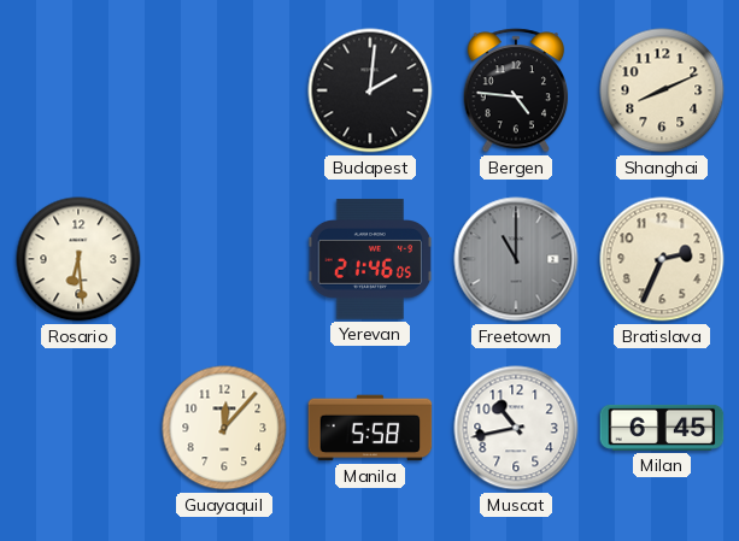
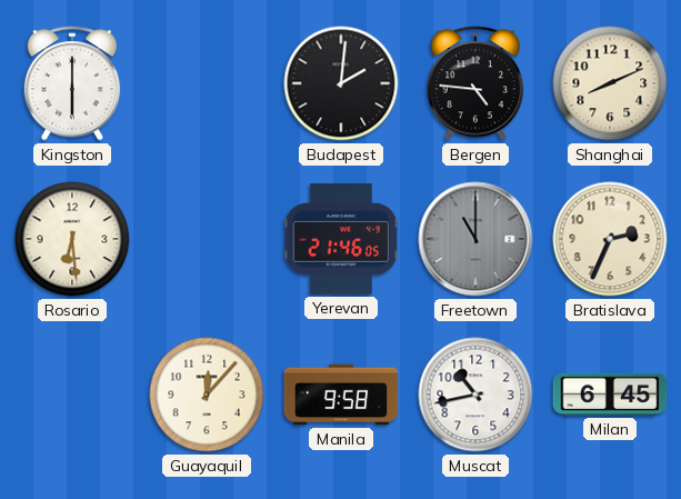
Kingston: none -> 6:00
Manila: 5:58 -> 9:58
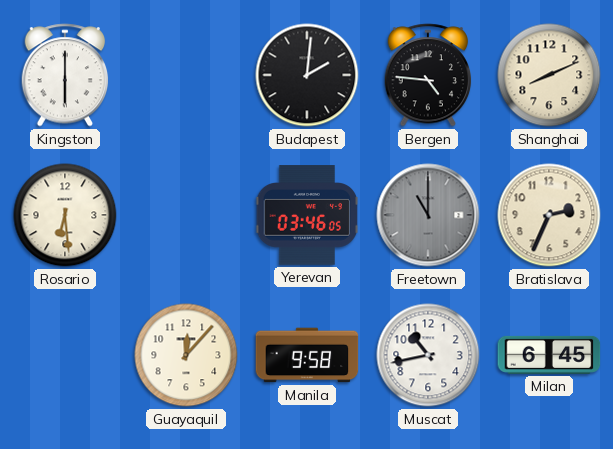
Yerevan: 21:46 -> 03:46
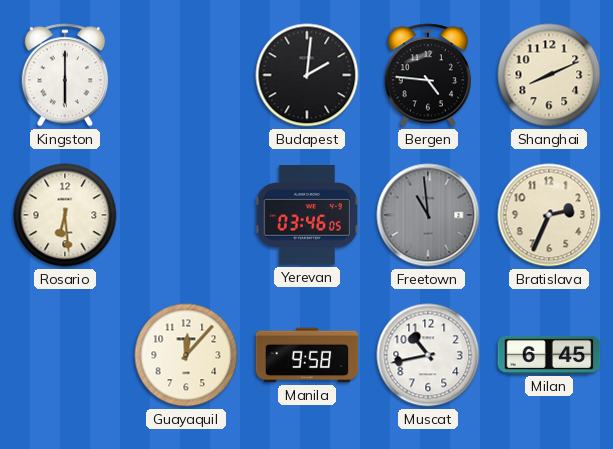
Freetown: 11:00 -> 10:59
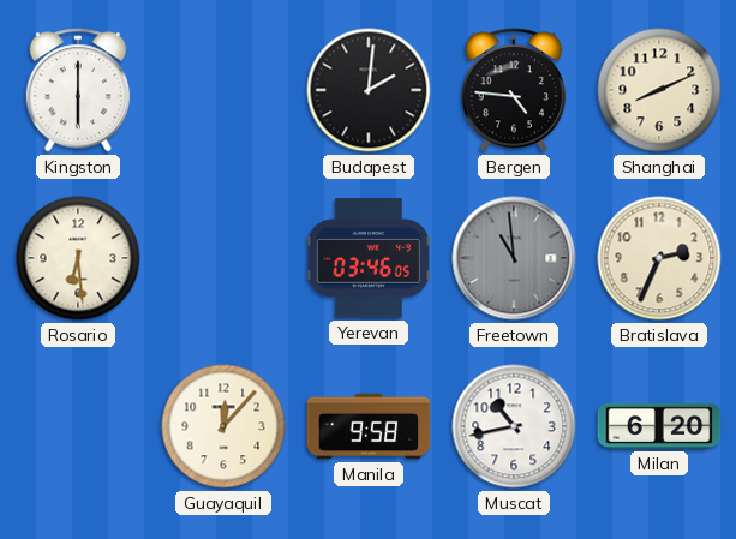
Milan: 6:45 -> 6:20
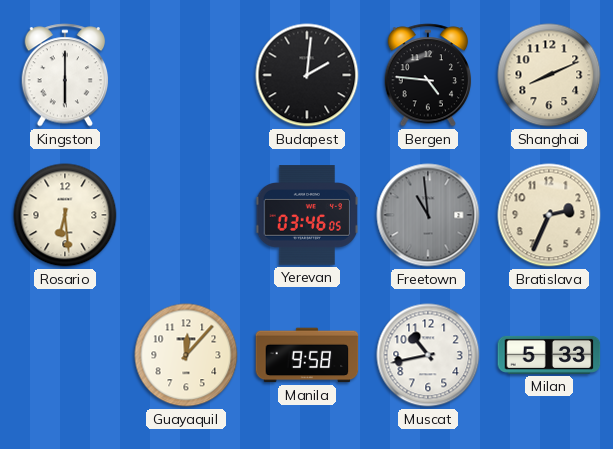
Milan: 6:20 -> 5:33
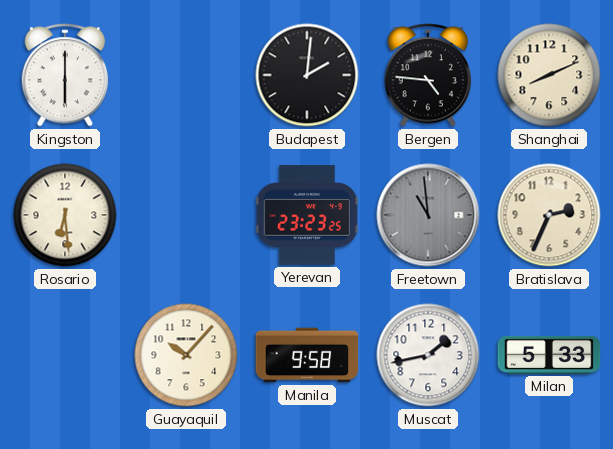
Yerevan: 03:46 -> 23:23
Guayaquil: 12:07 -> 10:07
Muscat: 10:43 -> 1:43
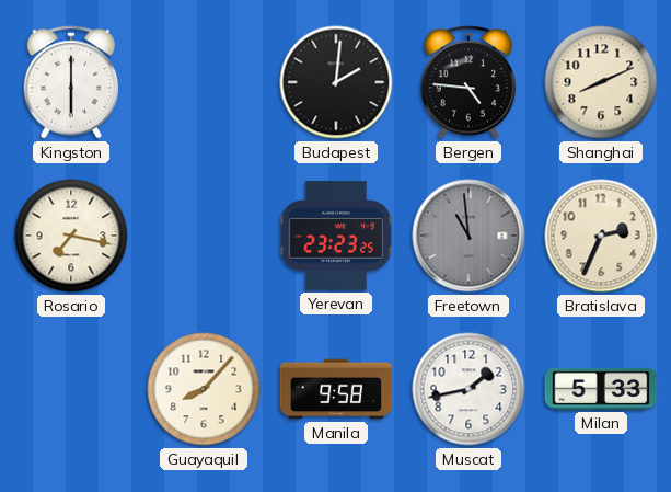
Rosario: 6:29 -> 7:17
Guayaquil: 10:07 -> 8:07
